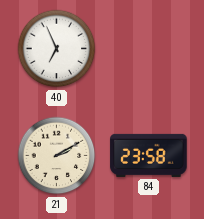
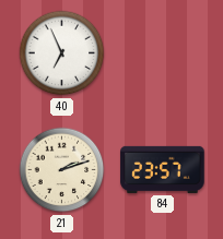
21: 2:10 -> 2:12
84: 23:58 -> 23:57
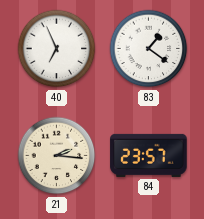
83: none -> 1:21
21: 2:12 -> 2:16
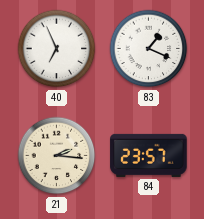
83: 1:21 -> 1:19
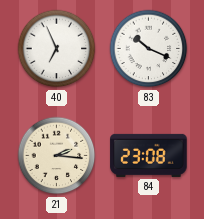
83: 1:19 -> 10:19
84: 23:57 -> 23:08
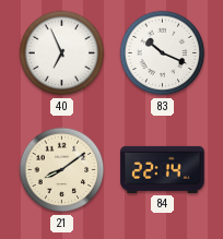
21: 2:16 -> 8:09
84: 23:08 -> 22:14
